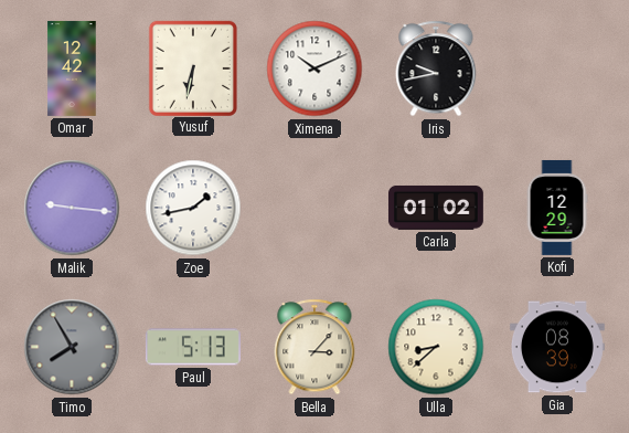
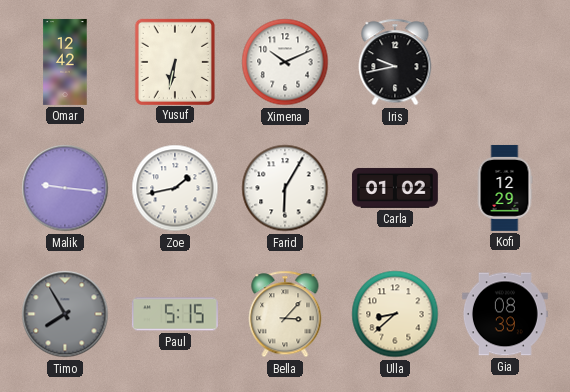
Farid: none -> 6:05
Paul: 5:13 -> 5:15
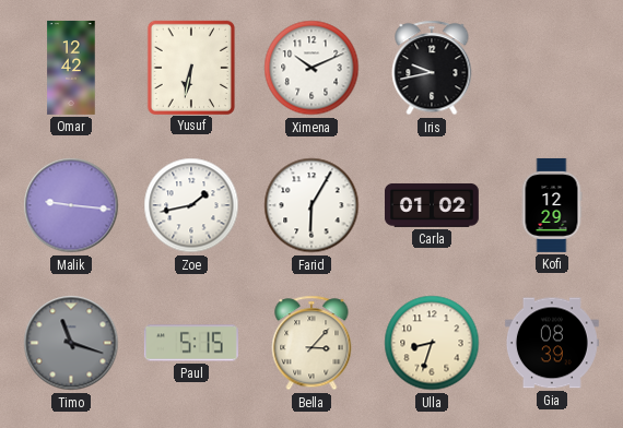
Timo: 7:55 -> 11:18
Ulla: 8:38 -> 8:33
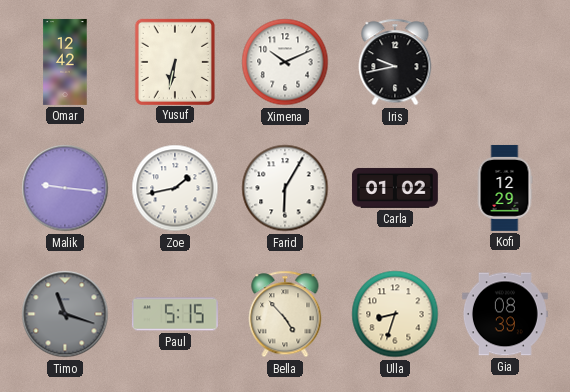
Bella: 3:07 -> 4:53
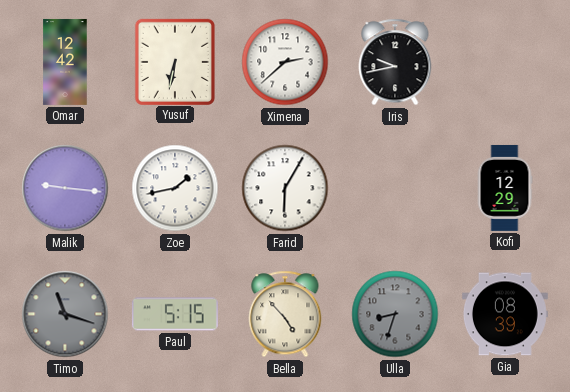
Ximena: 10:11 -> 2:38
Carla: 01:02 -> none
Ulla dial: cream -> grey
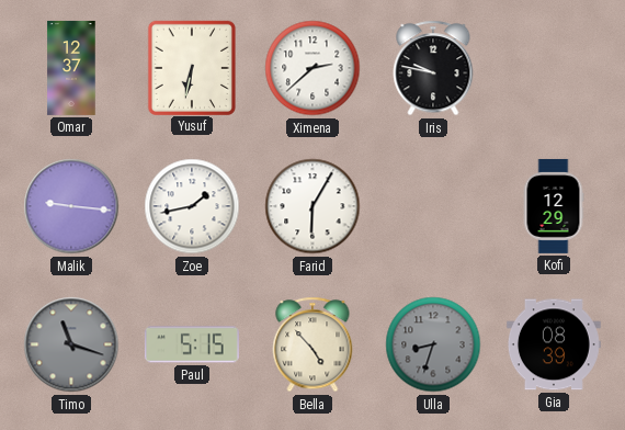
Omar: 12:42 -> 12:37
Iris: 9:43 -> 9:47
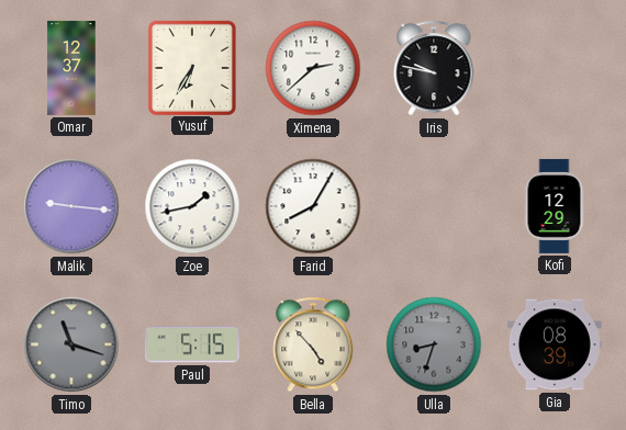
Yusuf: 6:32 -> 6:35
Farid: 6:05 -> 8:05
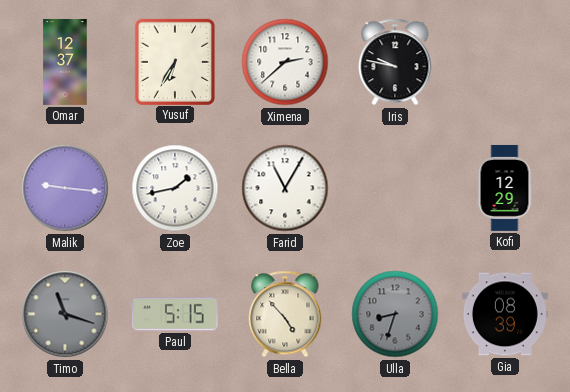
Farid: 8:05 -> 11:05
